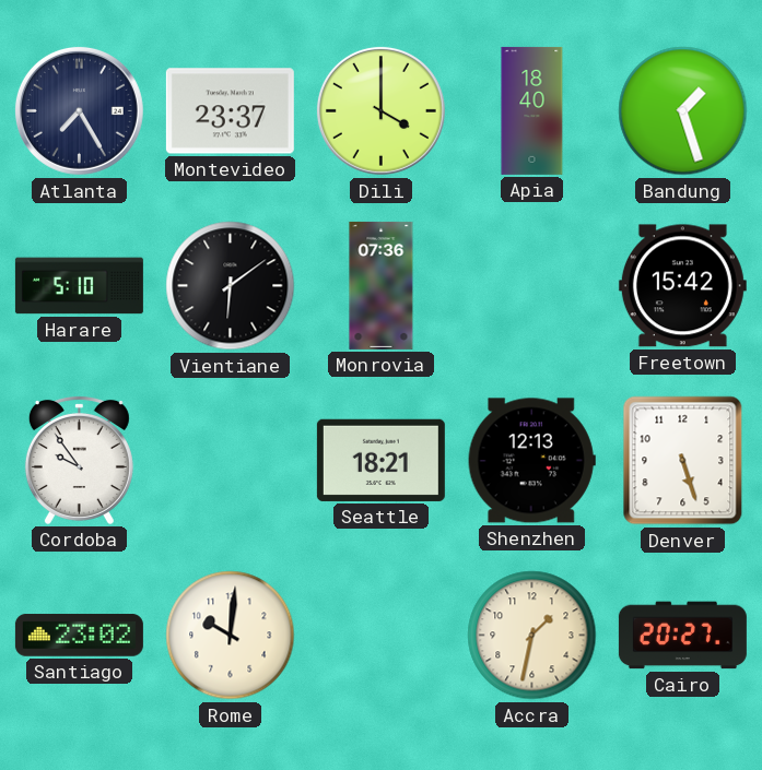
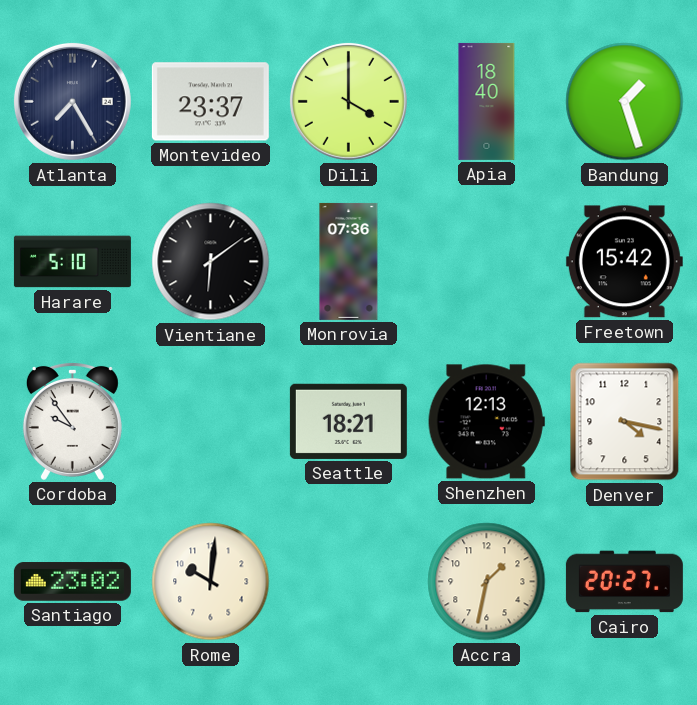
Denver: 5:27 -> 4:17
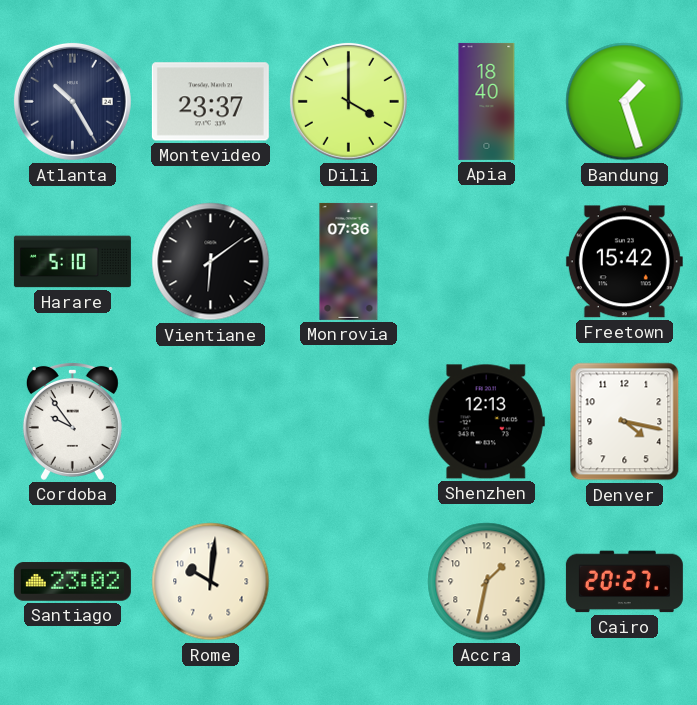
Atlanta: 7:25 -> 10:25
Seattle: 18:21 -> none
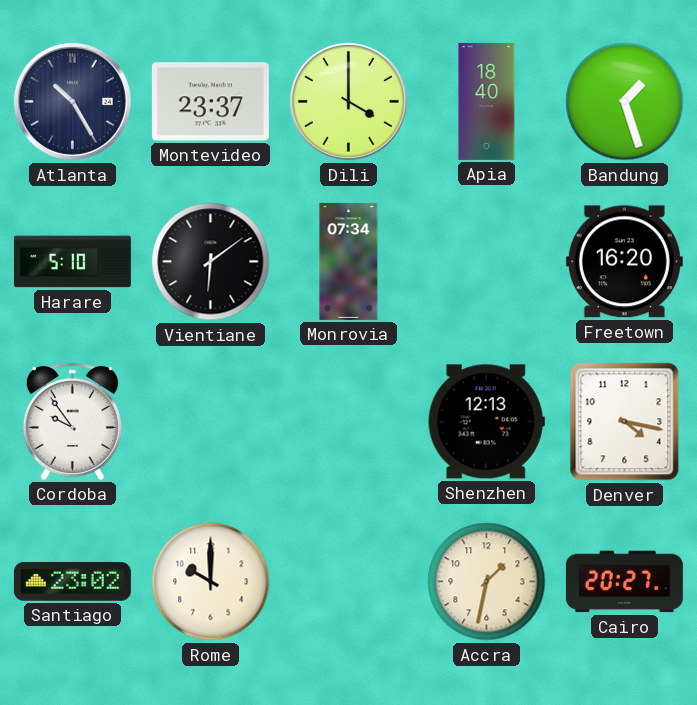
Monrovia: 07:36 -> 07:34
Freetown: 15:42 -> 16:20
Rome: 10:01 -> 10:00
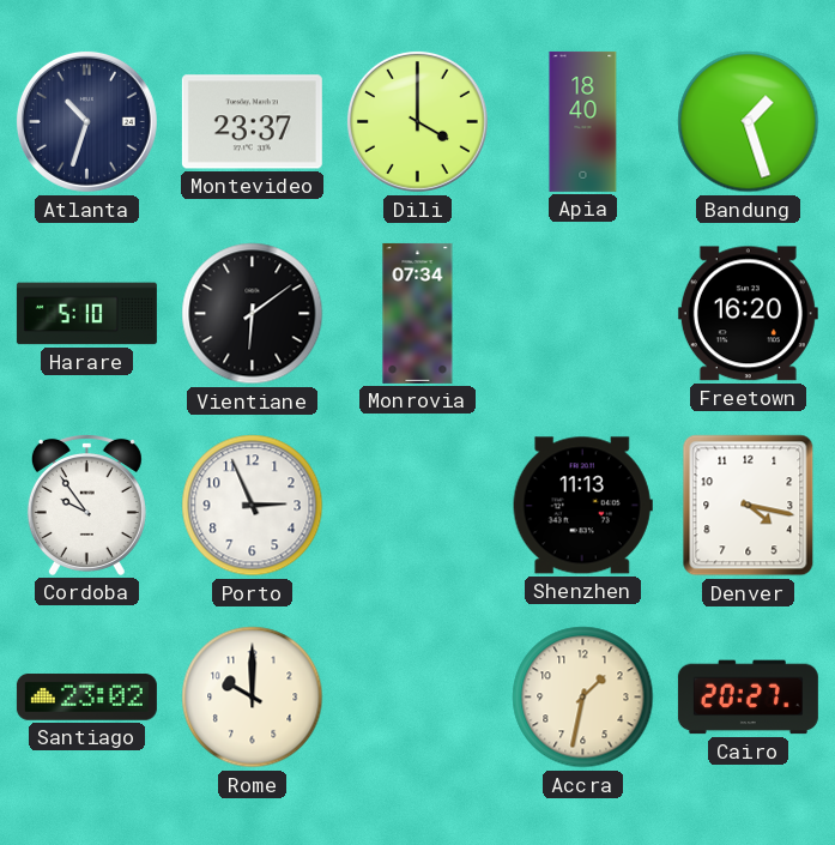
Atlanta: 10:25 -> 10:33
Porto: none -> 2:56
Shenzhen: 12:13 -> 11:13
